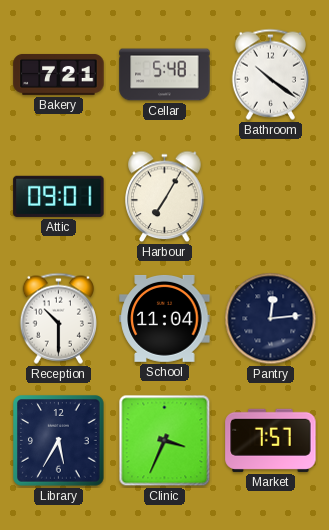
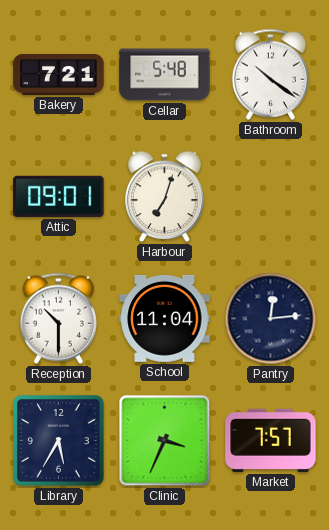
Harbour: 7:05 -> 7:03
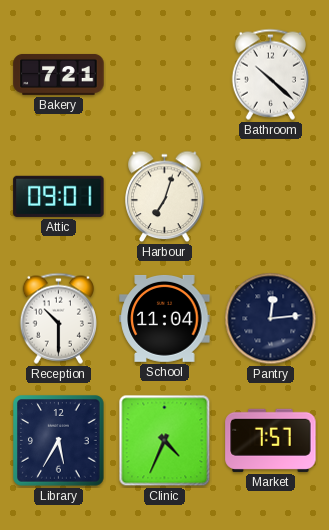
Cellar: 5:48 -> none
Bathroom: 10:21 -> 10:22
Clinic: 3:34 -> 4:34
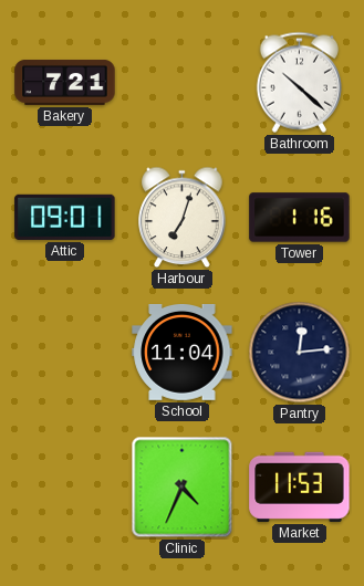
Tower: none -> 1:16
Reception: 10:30 -> none
Library: 5:35 -> none
Market: 7:57 -> 11:53
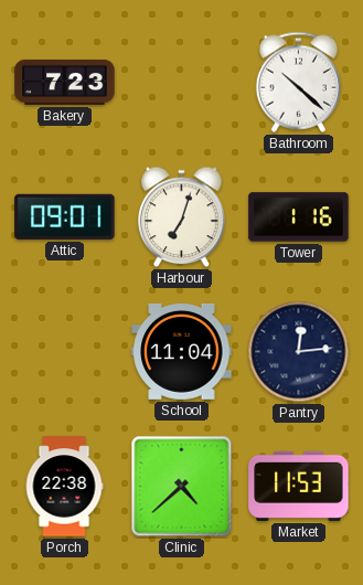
Bakery: 7:21 -> 7:23
Porch: none -> 22:38
Clinic: 4:34 -> 4:38
